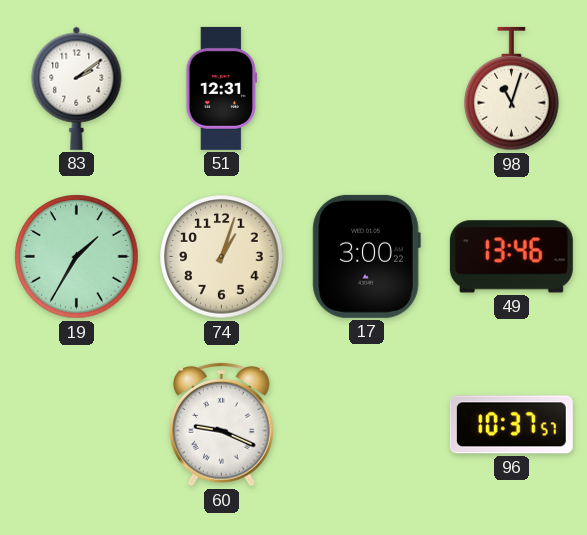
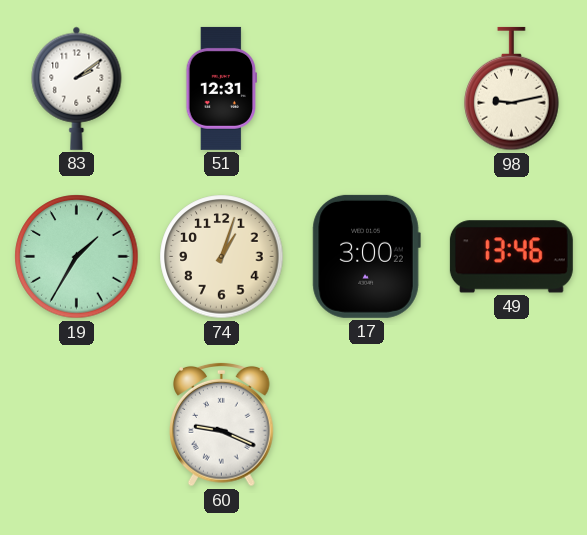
98: 11:03 -> 9:13
96: 10:37 -> none
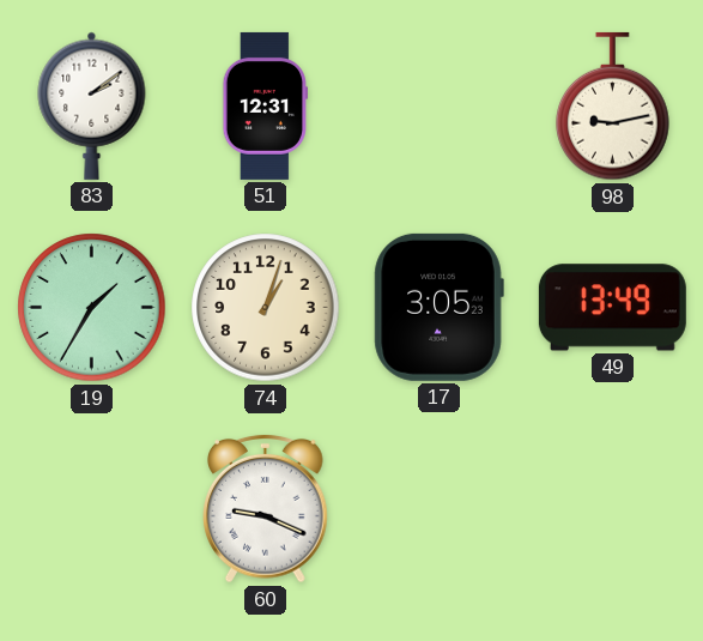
17: 3:00 -> 3:05
49: 13:46 -> 13:49
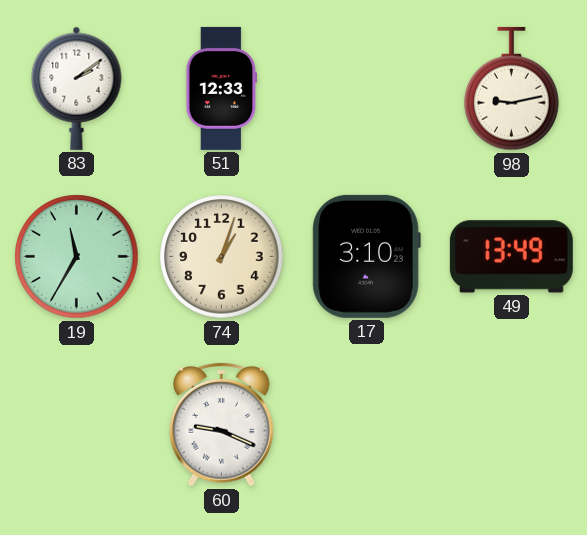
51: 12:31 -> 12:33
19: 1:35 -> 11:35
17: 3:05 -> 3:10
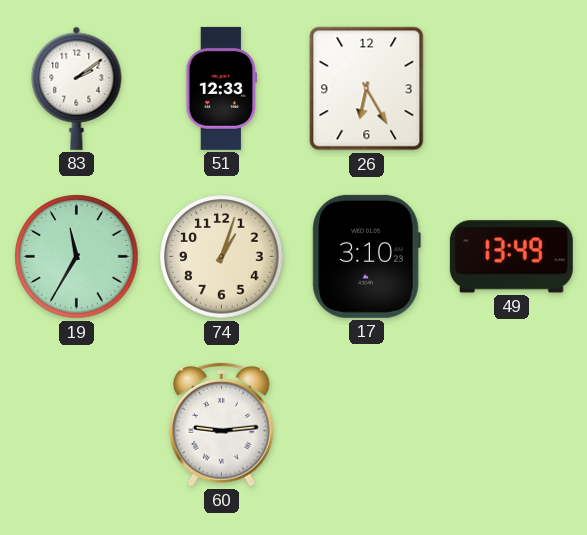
26: none -> 6:25
98: 9:13 -> none
60: 9:19 -> 9:14
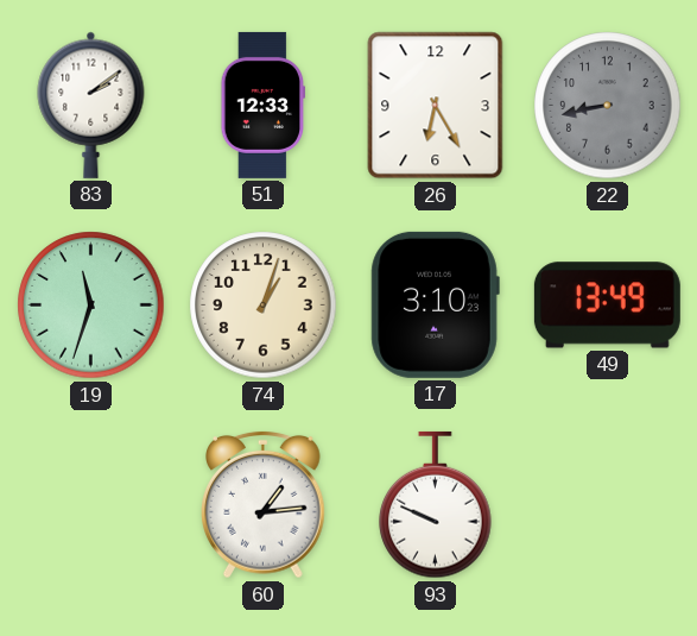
22: none -> 8:43
19: 11:35 -> 11:33
60: 9:14 -> 1:14
93: none -> 9:49
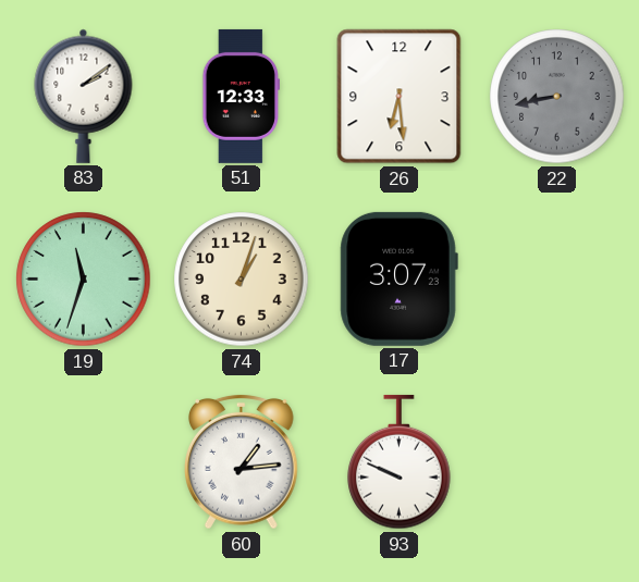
26: 6:25 -> 6:29
17: 3:10 -> 3:07
49: 13:49 -> none
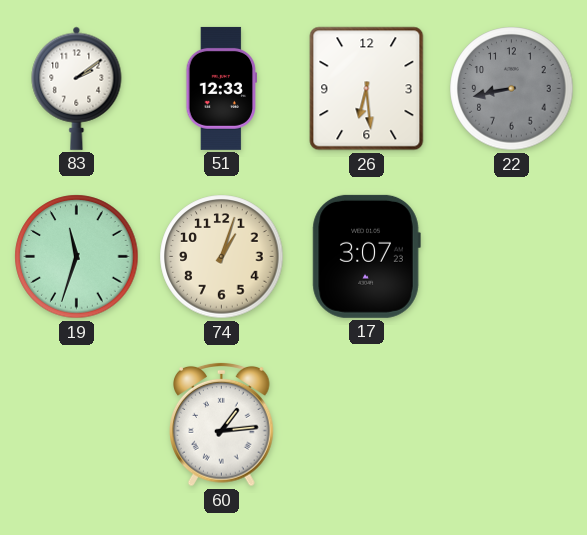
93: 9:49 -> none
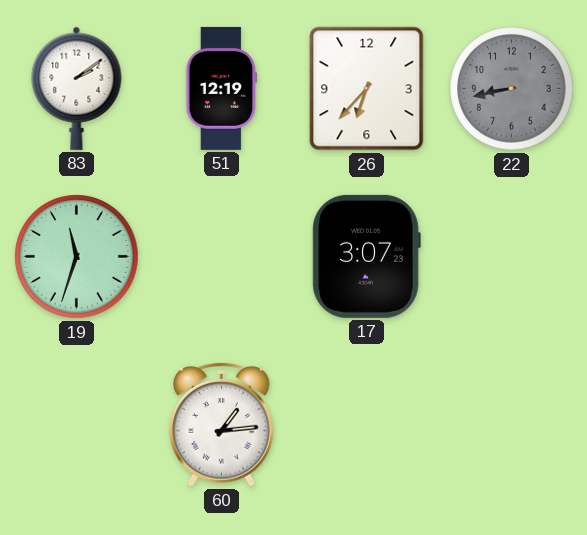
51: 12:33 -> 12:19
26: 6:29 -> 6:37
74: 1:03 -> none
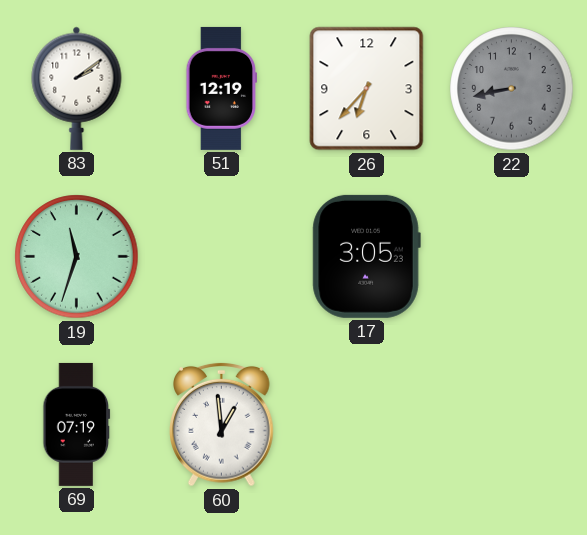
17: 3:07 -> 3:05
69: none -> 07:19
60: 1:14 -> 12:59
